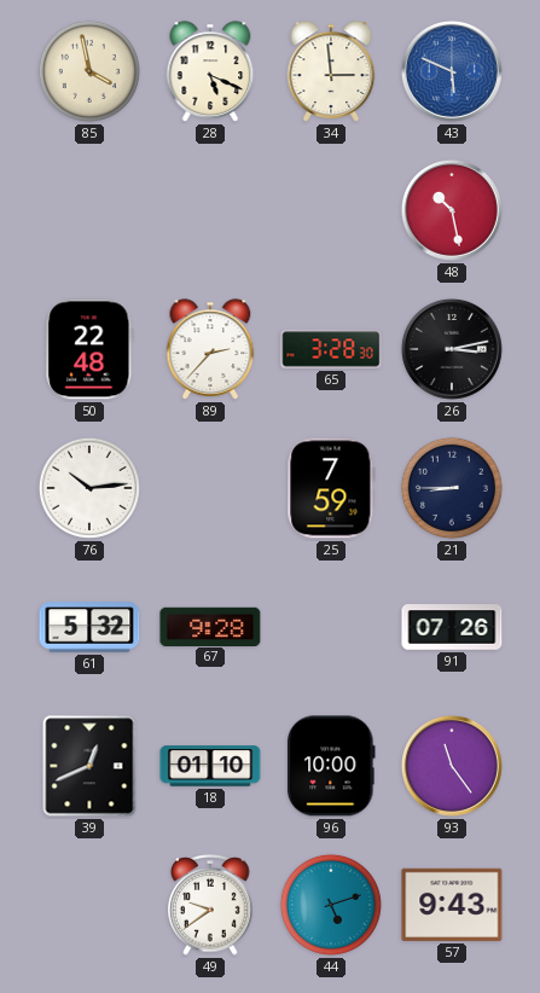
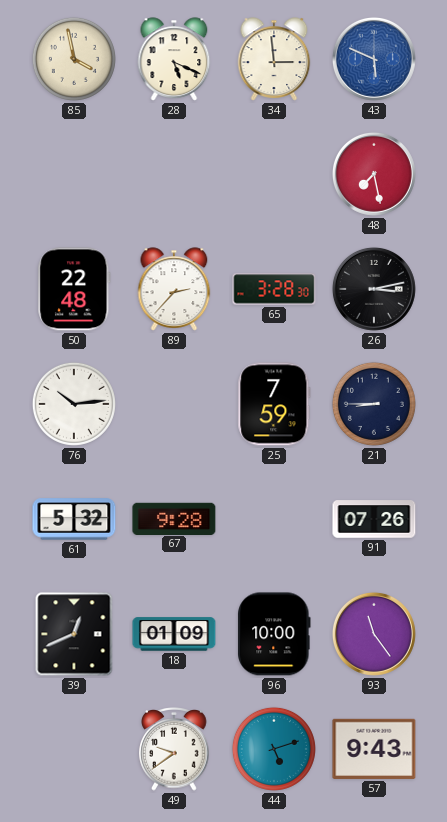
48: 10:28 -> 7:28
18: 01:10 -> 01:09
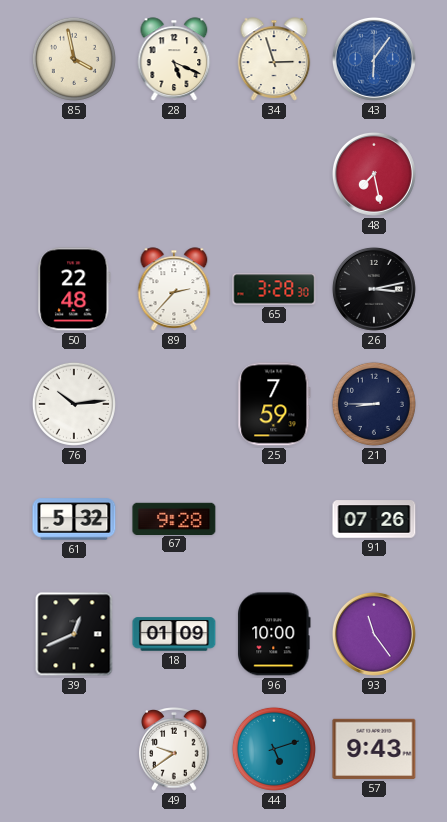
34: 2:59 -> 2:57
43: 5:49 -> 6:06
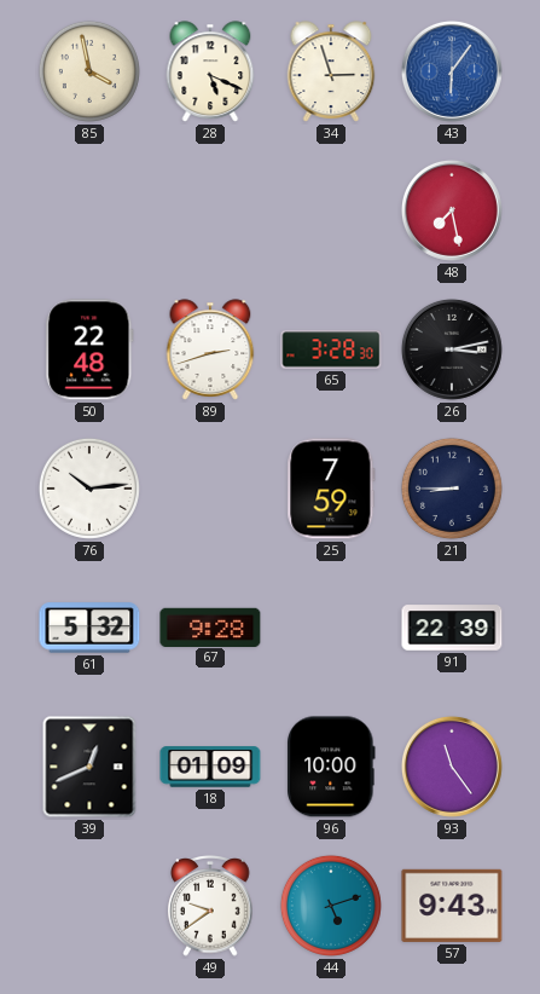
89: 2:37 -> 2:42
91: 07:26 -> 22:39
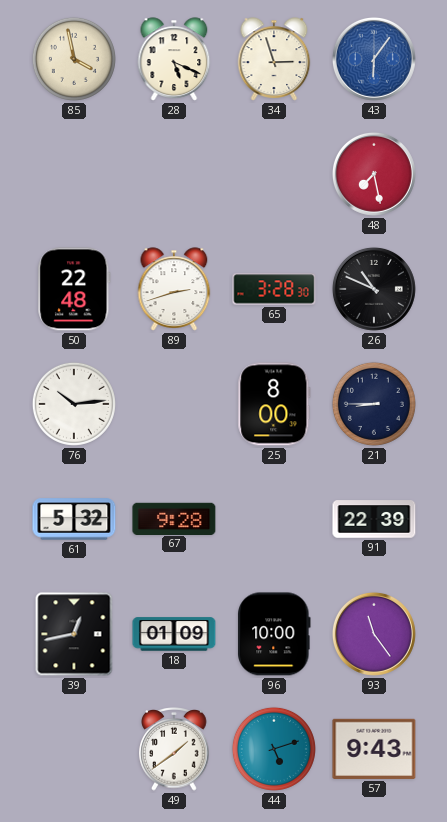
26: 3:13 -> 10:49
25: 7:59 -> 8:00
39: 12:41 -> 12:43
49: 9:39 -> 1:39
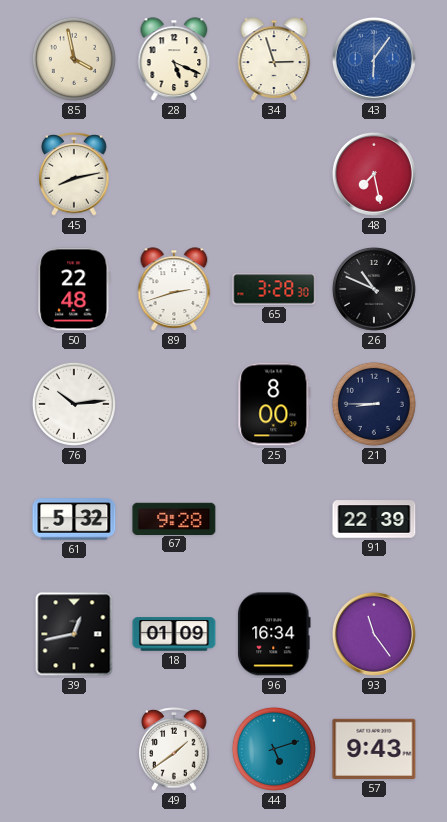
45: none -> 8:13
96: 10:00 -> 16:34
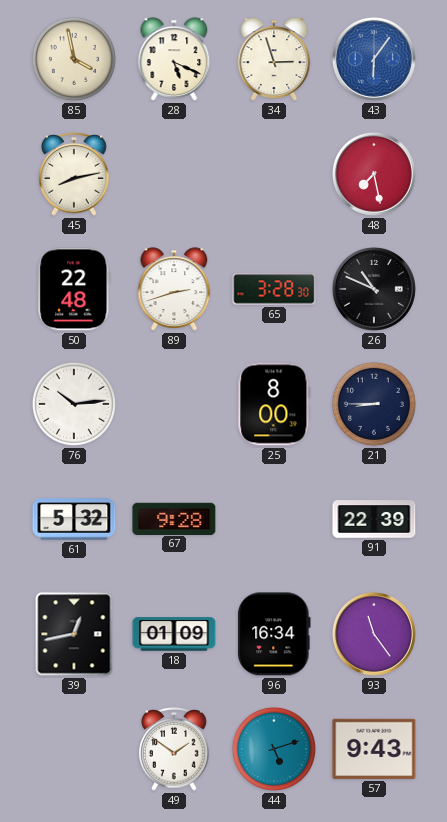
49: 1:39 -> 1:51
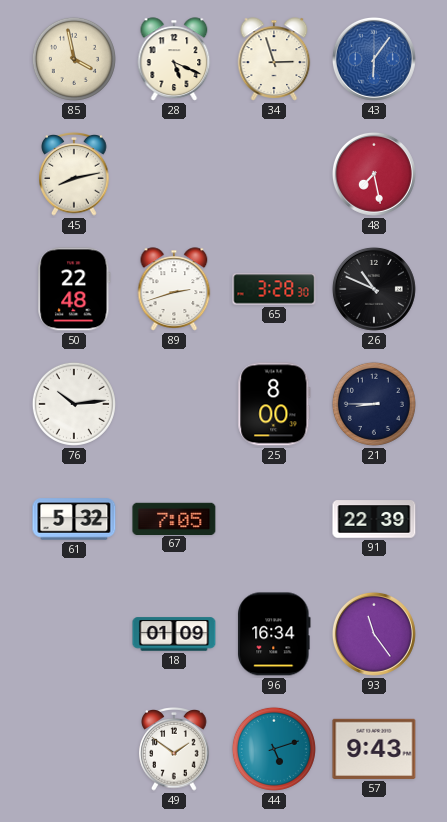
67: 9:28 -> 7:05
39: 12:43 -> none
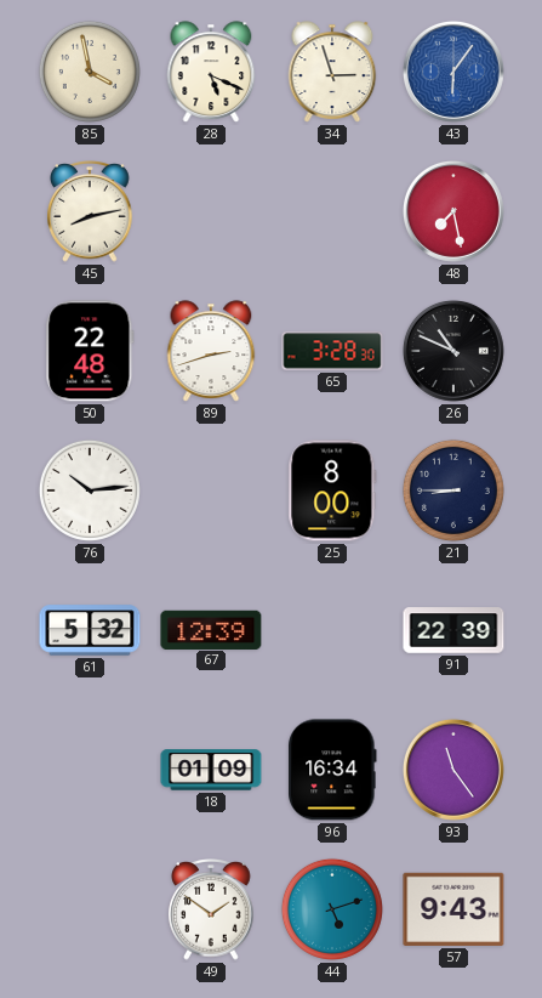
67: 7:05 -> 12:39
